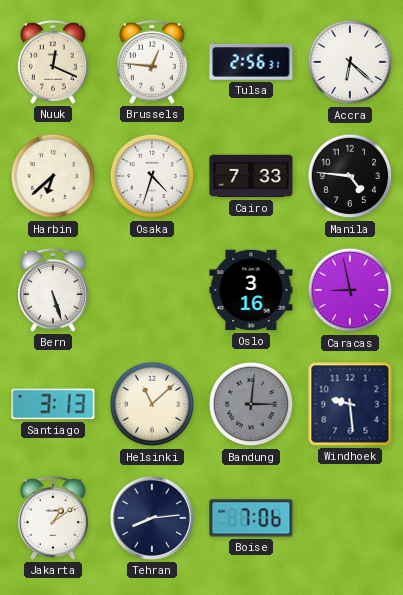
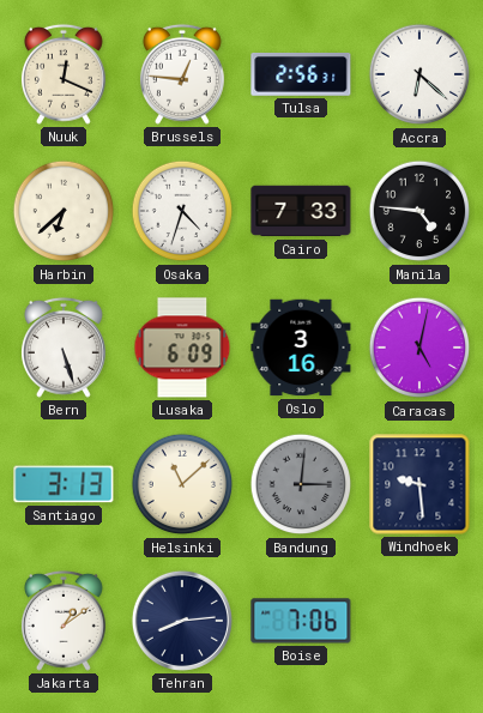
Lusaka: none -> 6:09
Caracas: 8:58 -> 5:02
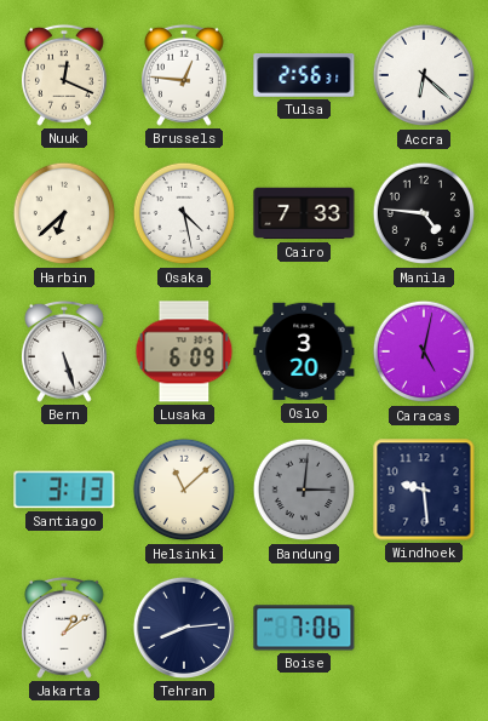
Osaka: 4:33 -> 4:28
Oslo: 3:16 -> 3:20
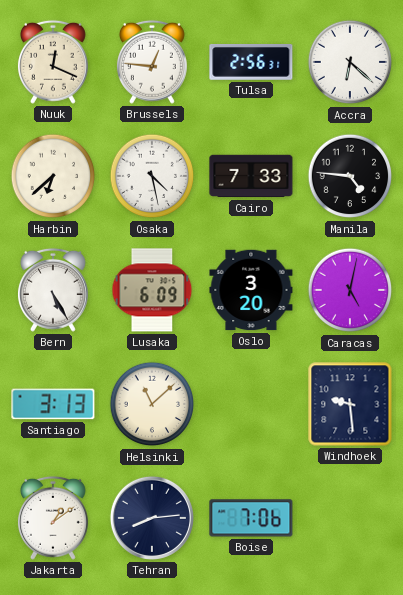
Bern: 5:27 -> 5:25
Bandung: 3:01 -> none
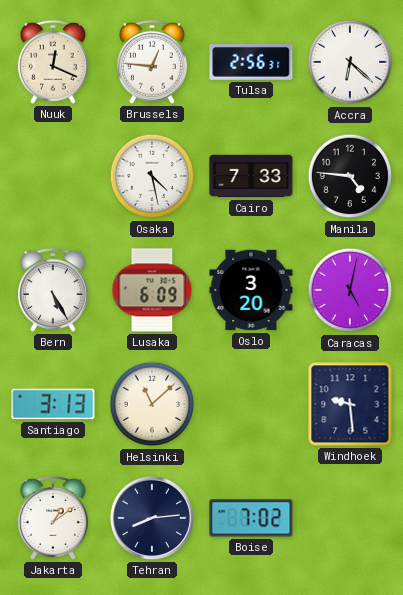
Harbin: 6:38 -> none
Boise: 7:06 -> 7:02
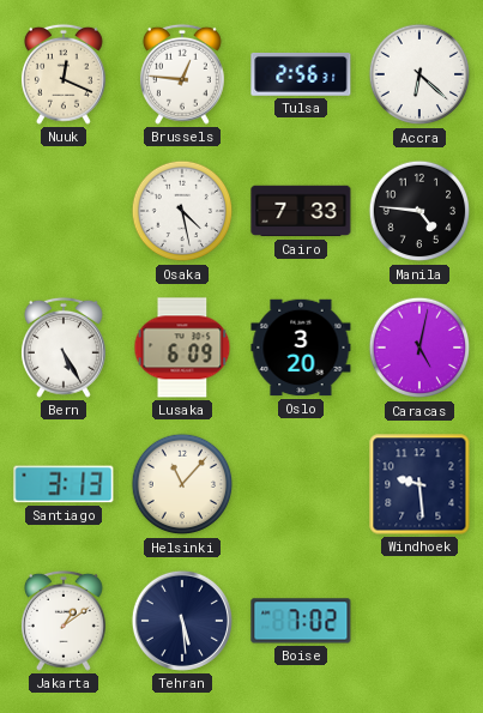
Helsinki: 11:08 -> 11:07
Tehran: 8:14 -> 5:29
